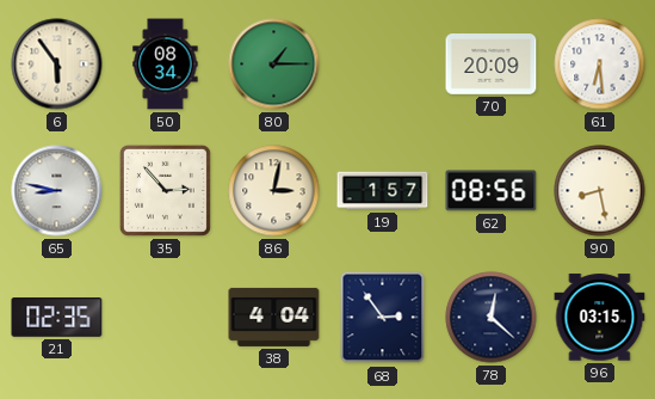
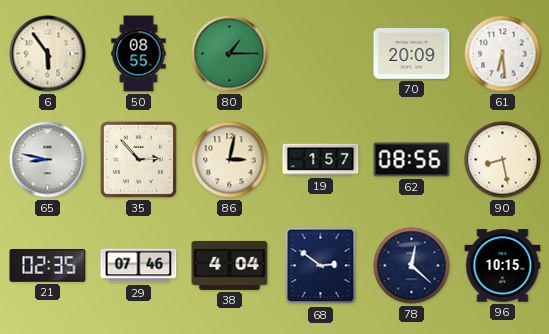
50: 08:34 -> 08:55
29: none -> 07:46
68: 2:54 -> 2:51
96: 03:15 -> 10:15
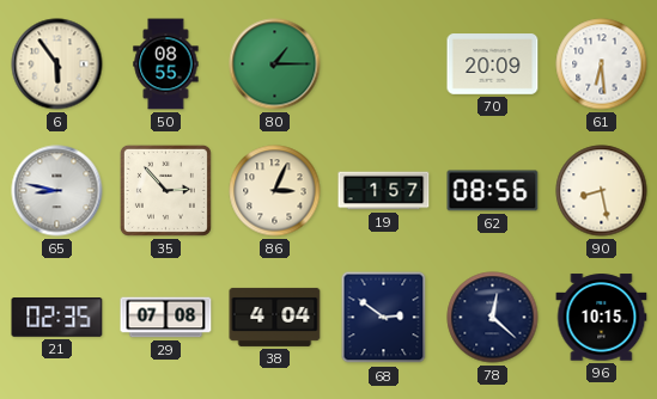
86: 3:02 -> 3:04
29: 07:46 -> 07:08
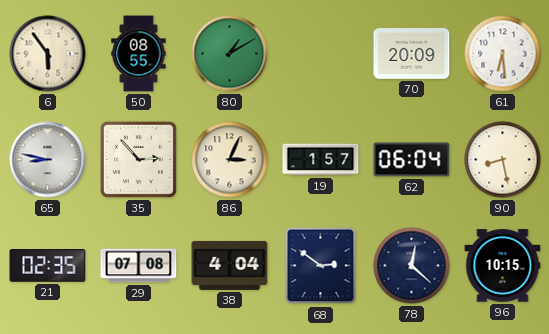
80: 1:15 -> 1:10
62: 08:56 -> 06:04
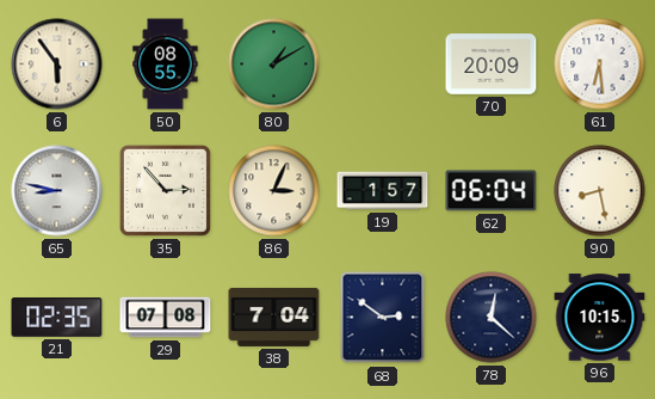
38: 4:04 -> 7:04
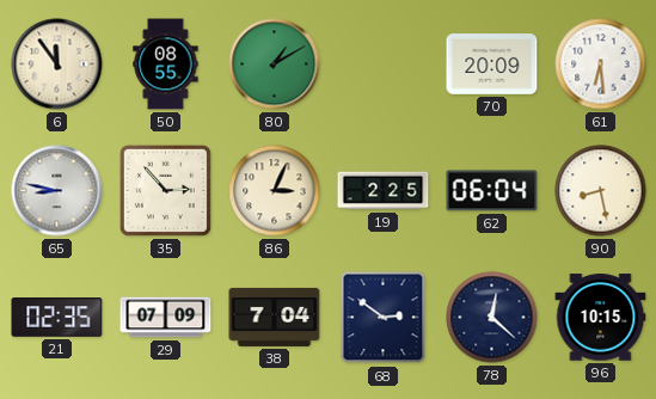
6: 5:54 -> 11:54
19: 1:57 -> 2:25
29: 07:08 -> 07:09
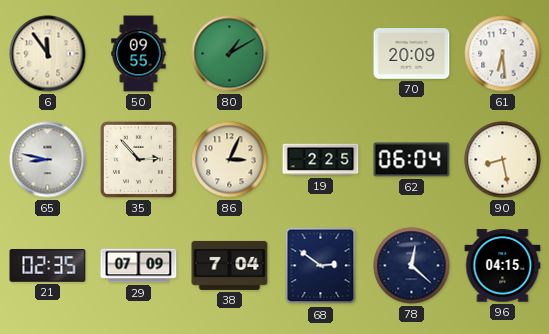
50: 08:55 -> 09:55
96: 10:15 -> 04:15
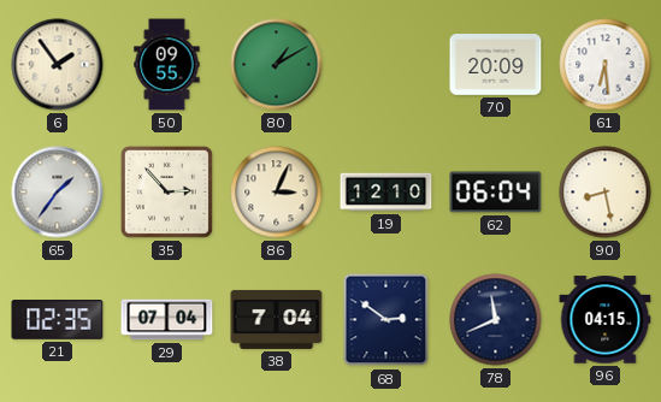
6: 11:54 -> 1:54
65: 8:47 -> 1:36
19: 2:25 -> 12:10
29: 07:09 -> 07:04
78: 12:22 -> 11:41
